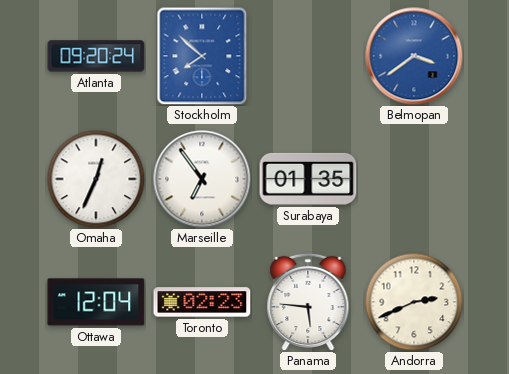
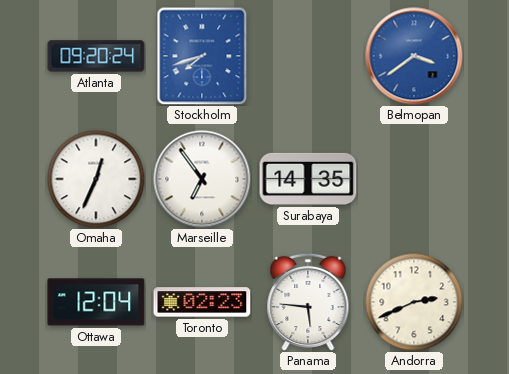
Stockholm: 7:52 -> 7:42
Surabaya: 01:35 -> 14:35
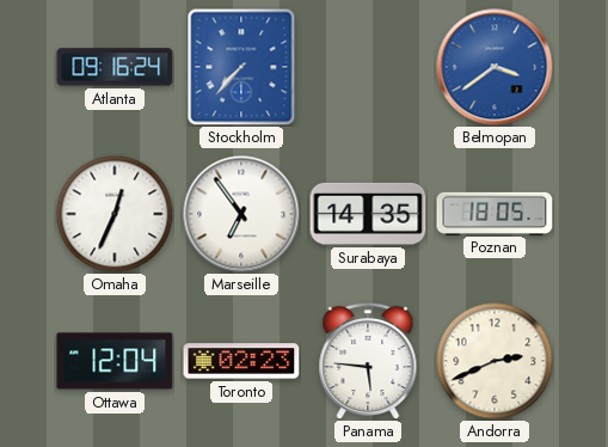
Atlanta: 09:20 -> 09:16
Stockholm: 7:42 -> 7:37
Poznan: none -> 18:05
